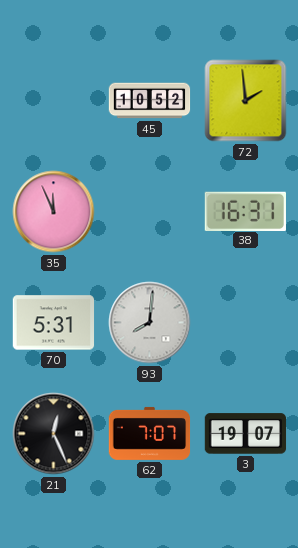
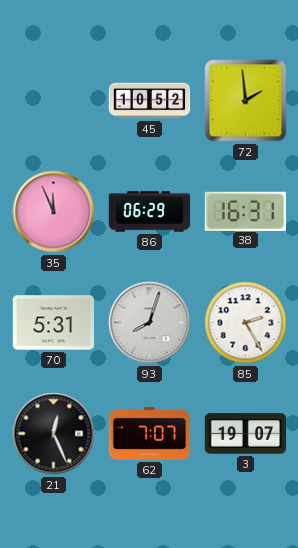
86: none -> 06:29
93: 8:01 -> 8:03
85: none -> 2:25
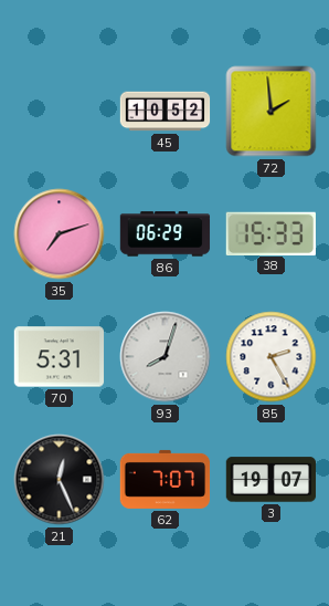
35: 11:56 -> 7:12
38: 16:31 -> 15:33
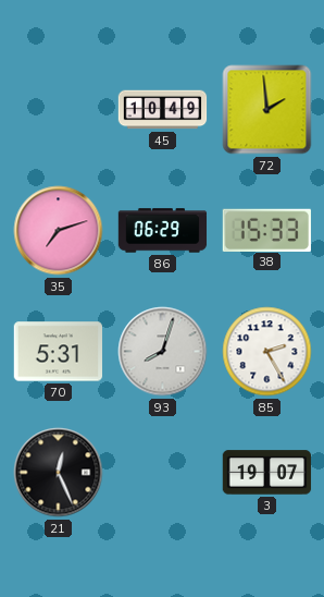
45: 10:52 -> 10:49
62: 7:07 -> none
